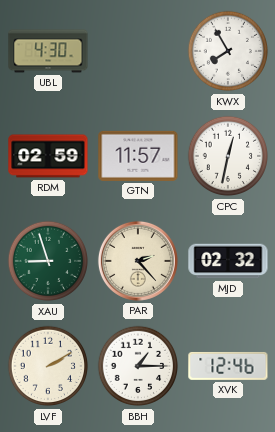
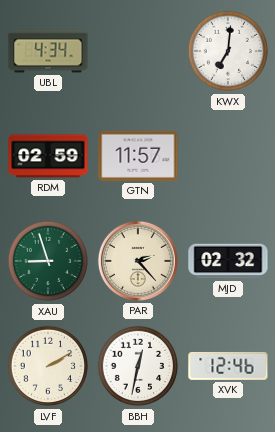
UBL: 4:30 -> 4:34
KWX: 7:55 -> 7:01
CPC: 12:32 -> none
BBH: 1:15 -> 12:32
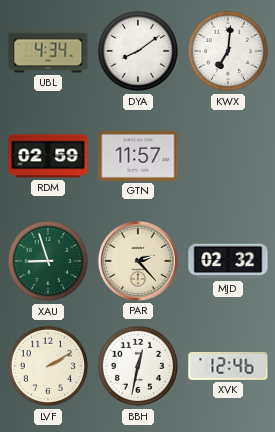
DYA: none -> 8:09
